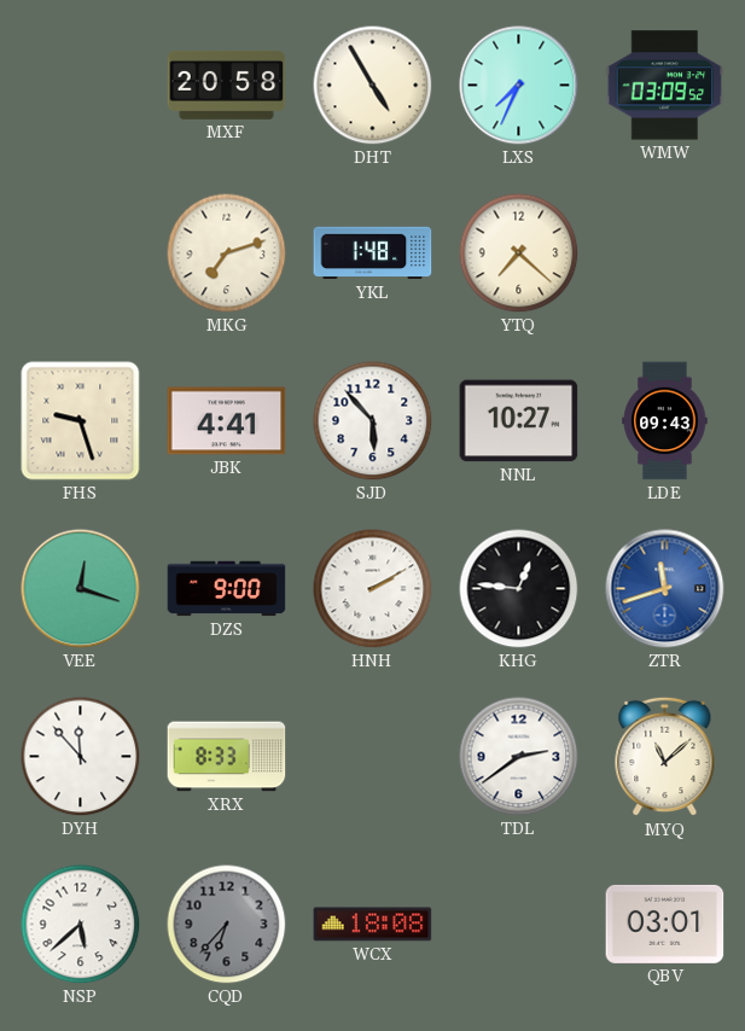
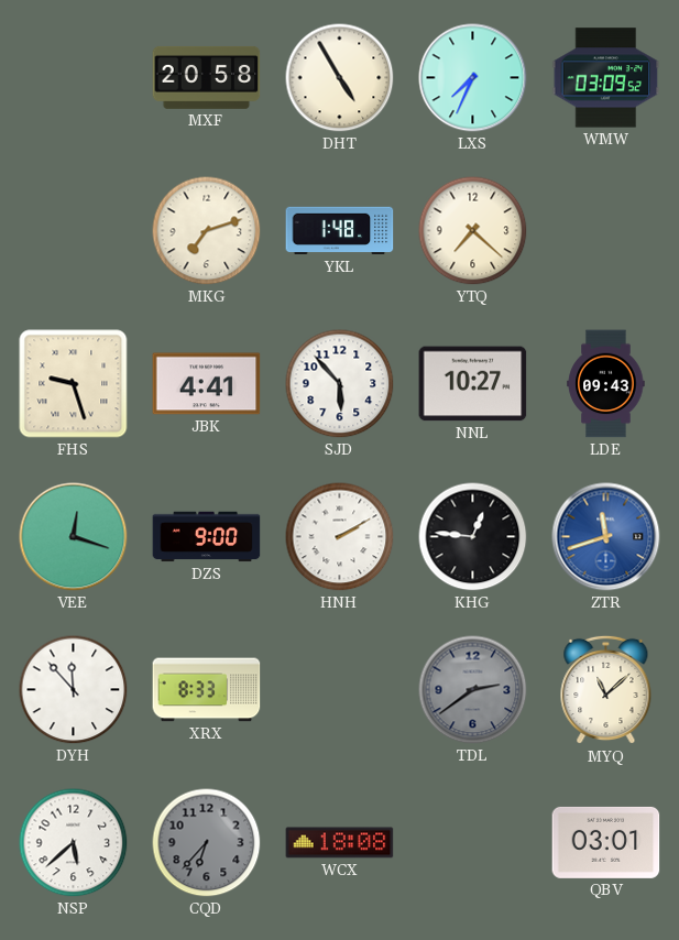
TDL dial: white -> grey
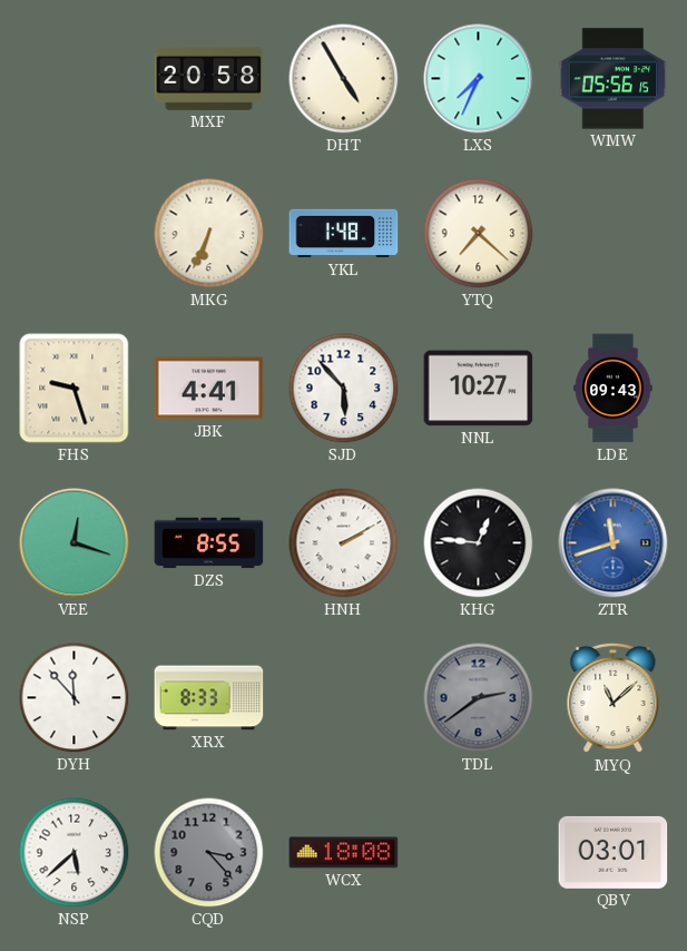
WMW: 03:09 -> 05:56
MKG: 7:12 -> 6:34
DZS: 9:00 -> 8:55
CQD: 6:37 -> 3:23
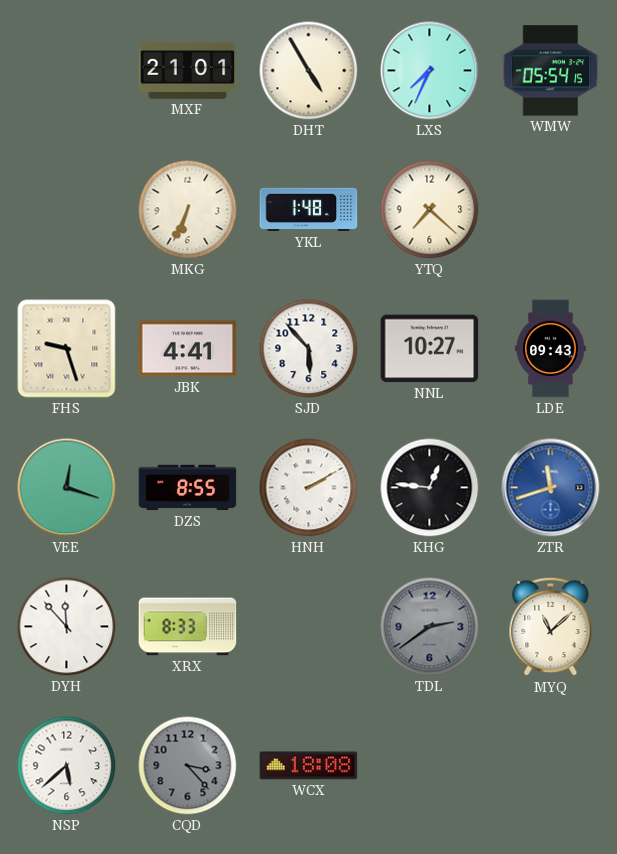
MXF: 20:58 -> 21:01
WMW: 05:56 -> 05:54
QBV: 03:01 -> none
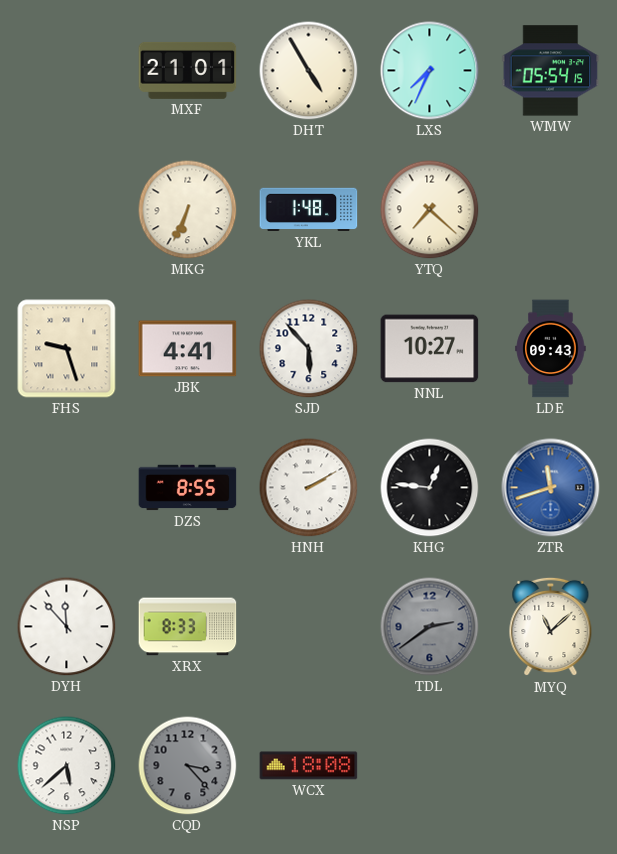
VEE: 12:18 -> none
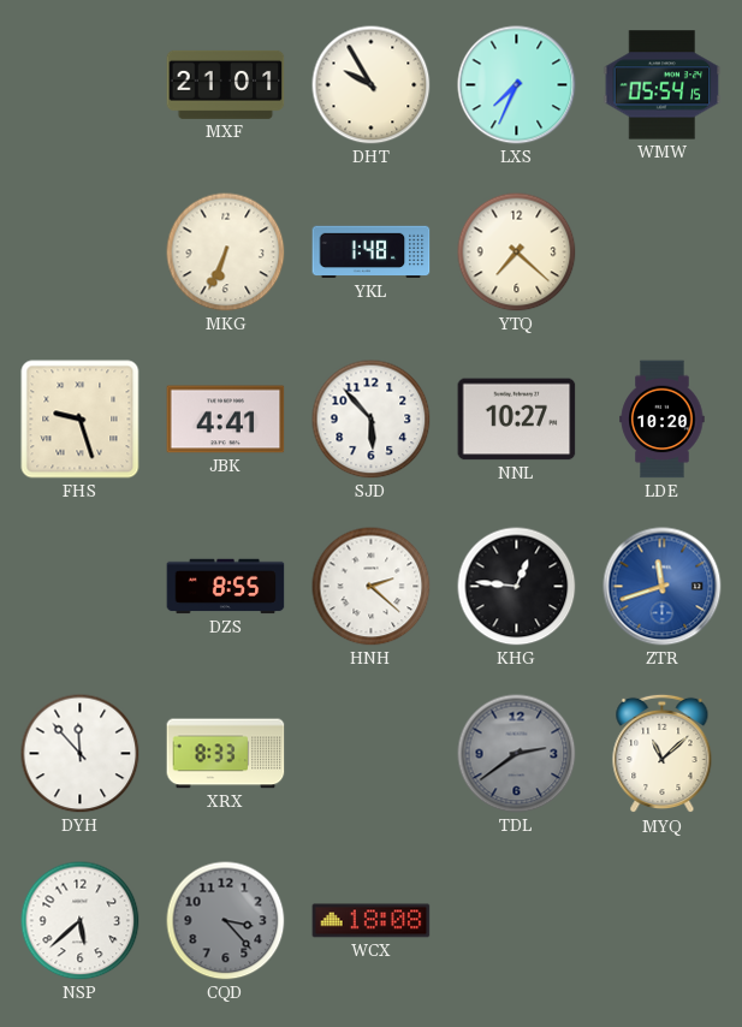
DHT: 4:55 -> 9:55
LDE: 09:43 -> 10:20
HNH: 2:10 -> 2:22
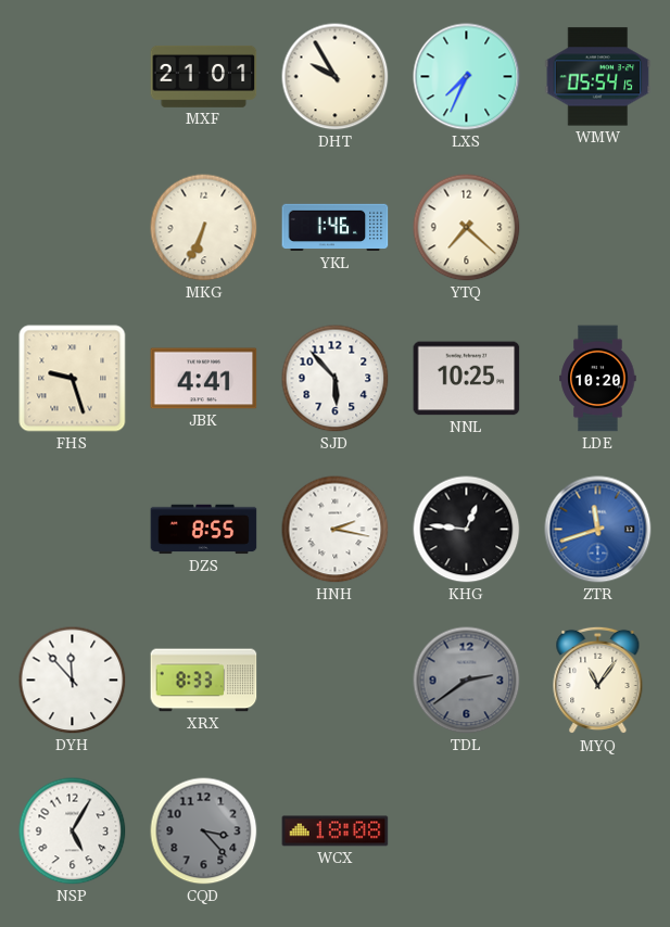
YKL: 1:48 -> 1:46
NNL: 10:27 -> 10:25
HNH: 2:22 -> 2:17
MYQ: 11:08 -> 11:06
NSP: 5:38 -> 5:05
